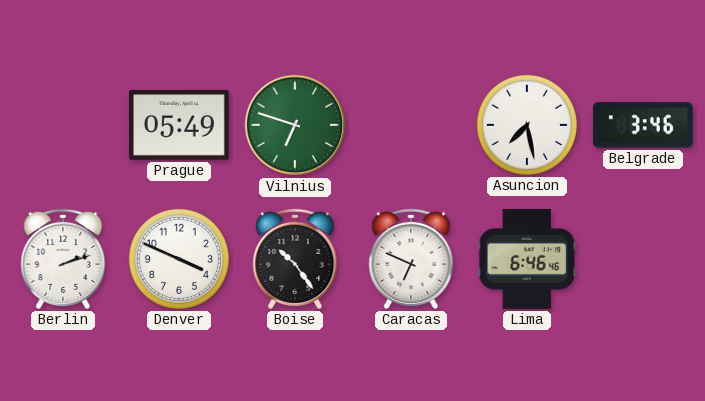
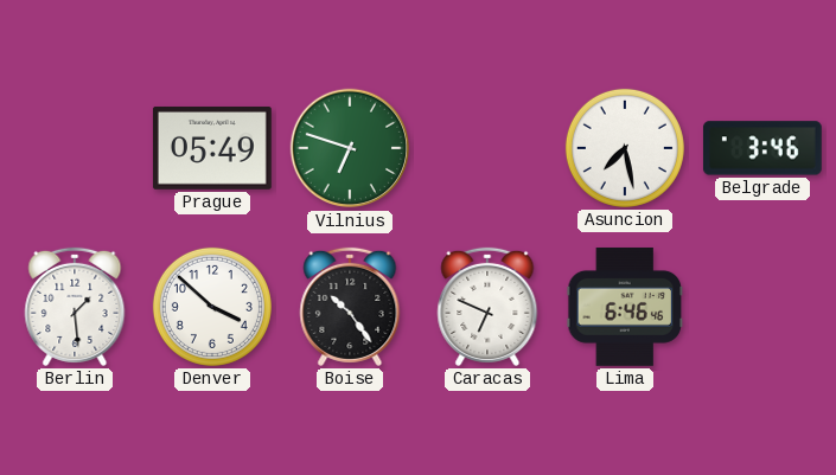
Berlin: 2:12 -> 1:29
Denver: 3:49 -> 3:52
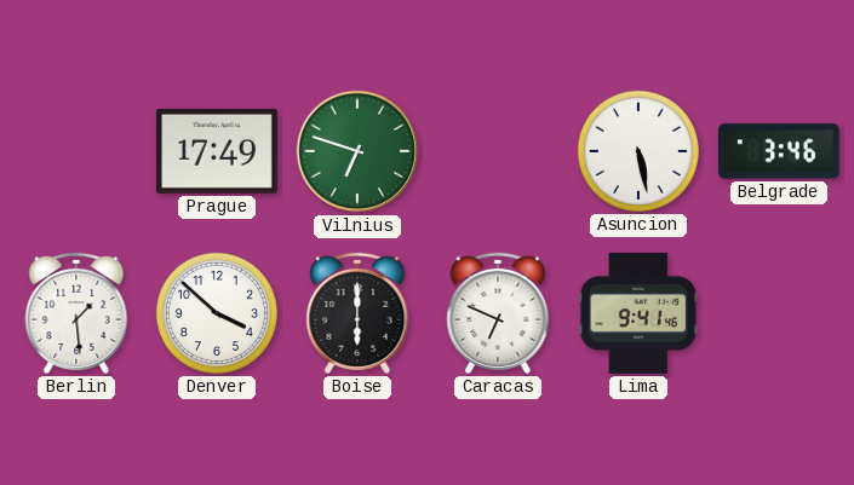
Prague: 05:49 -> 17:49
Asuncion: 7:28 -> 5:28
Boise: 10:24 -> 6:00
Lima: 6:46 -> 9:41
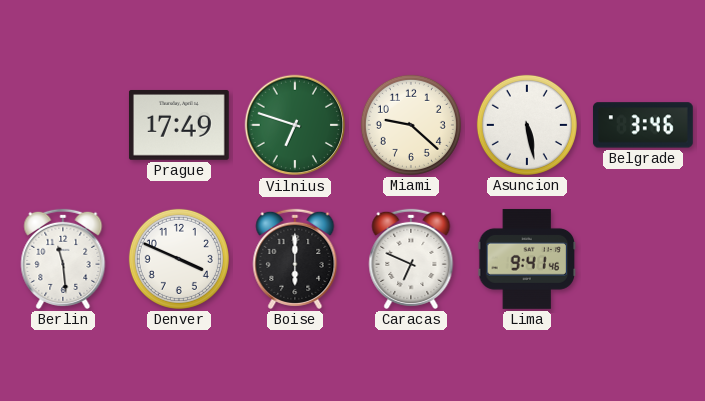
Miami: none -> 9:22
Berlin: 1:29 -> 11:29
Denver: 3:52 -> 3:49
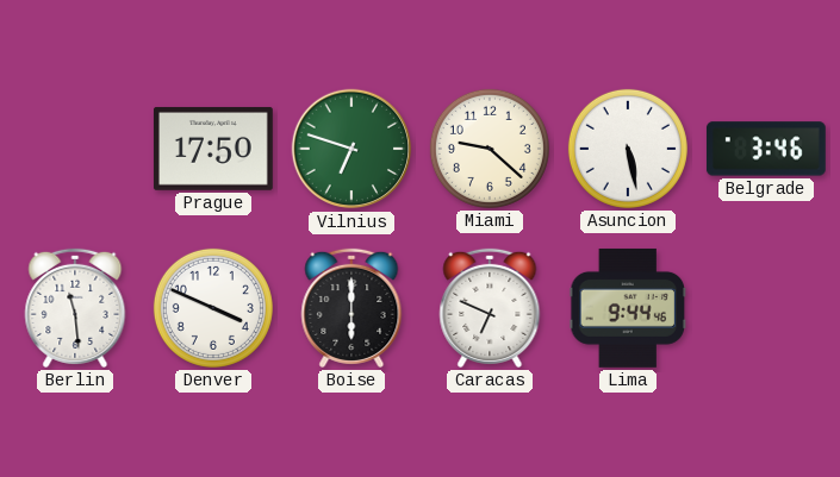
Prague: 17:49 -> 17:50
Lima: 9:41 -> 9:44
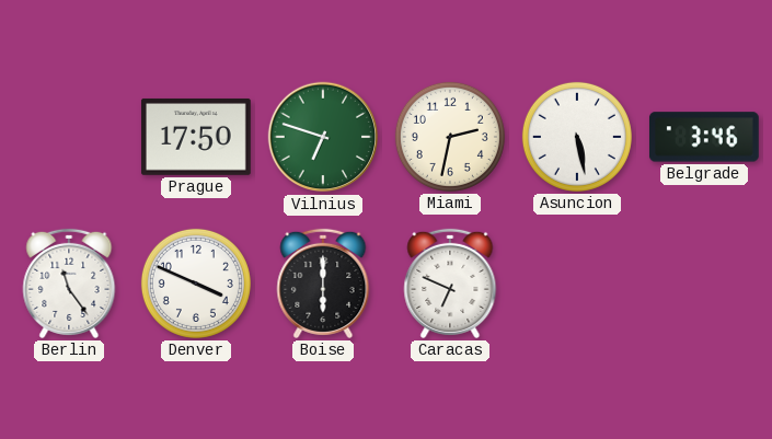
Miami: 9:22 -> 2:32
Berlin: 11:29 -> 11:24
Lima: 9:44 -> none
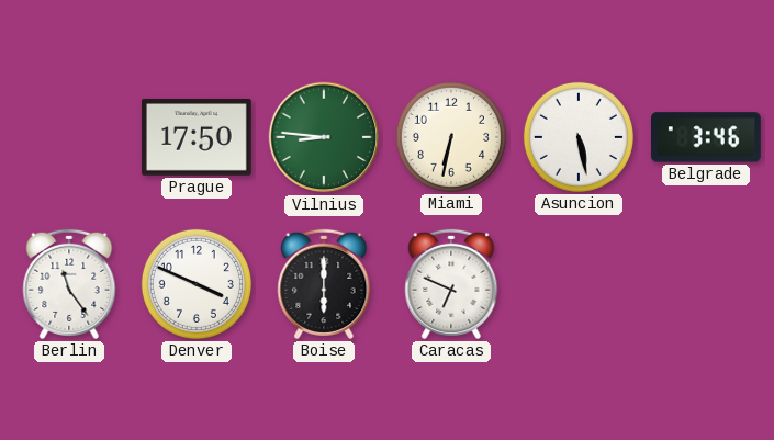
Vilnius: 6:48 -> 8:46
Miami: 2:32 -> 6:32
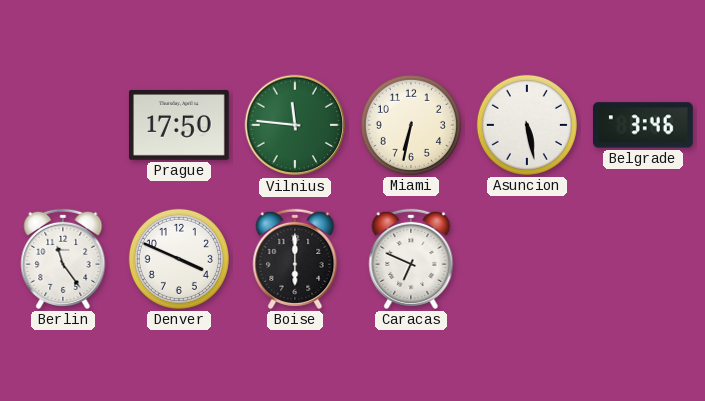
Vilnius: 8:46 -> 11:46
